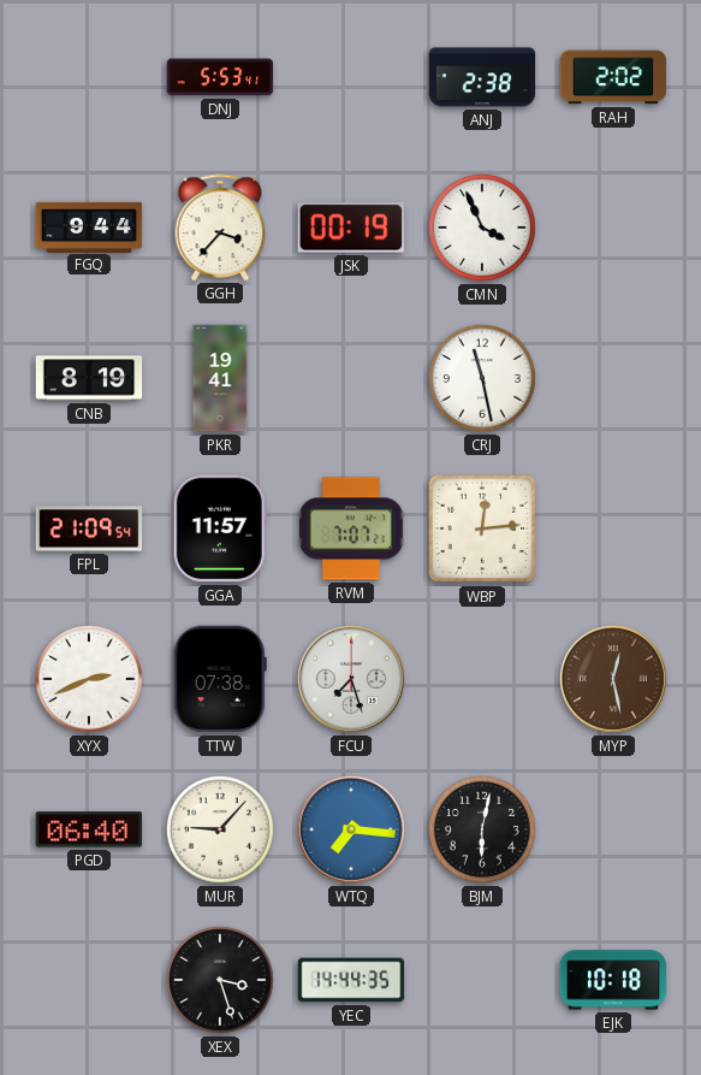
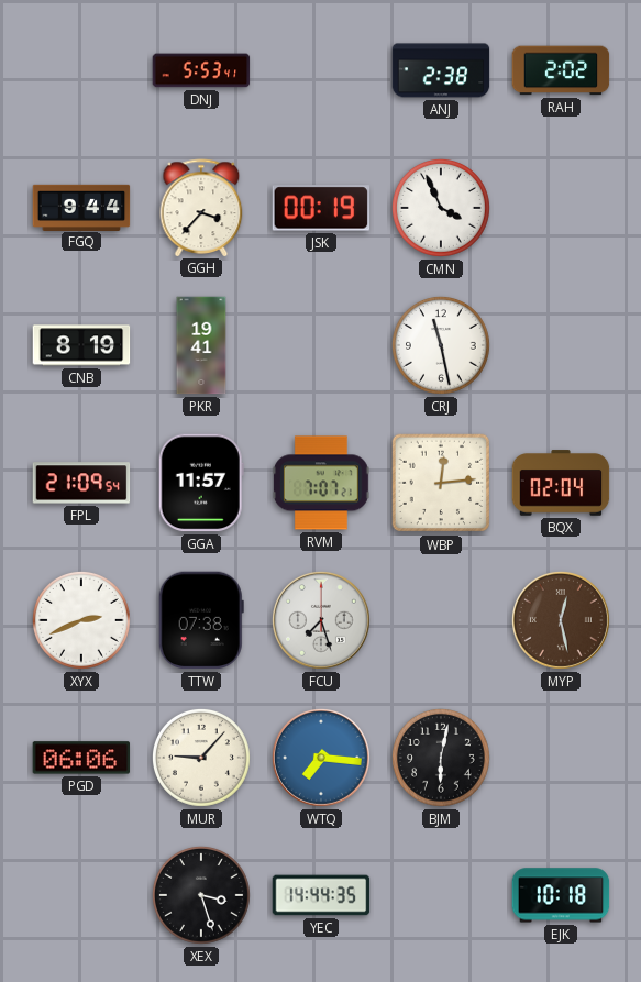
BQX: none -> 02:04
PGD: 06:40 -> 06:06
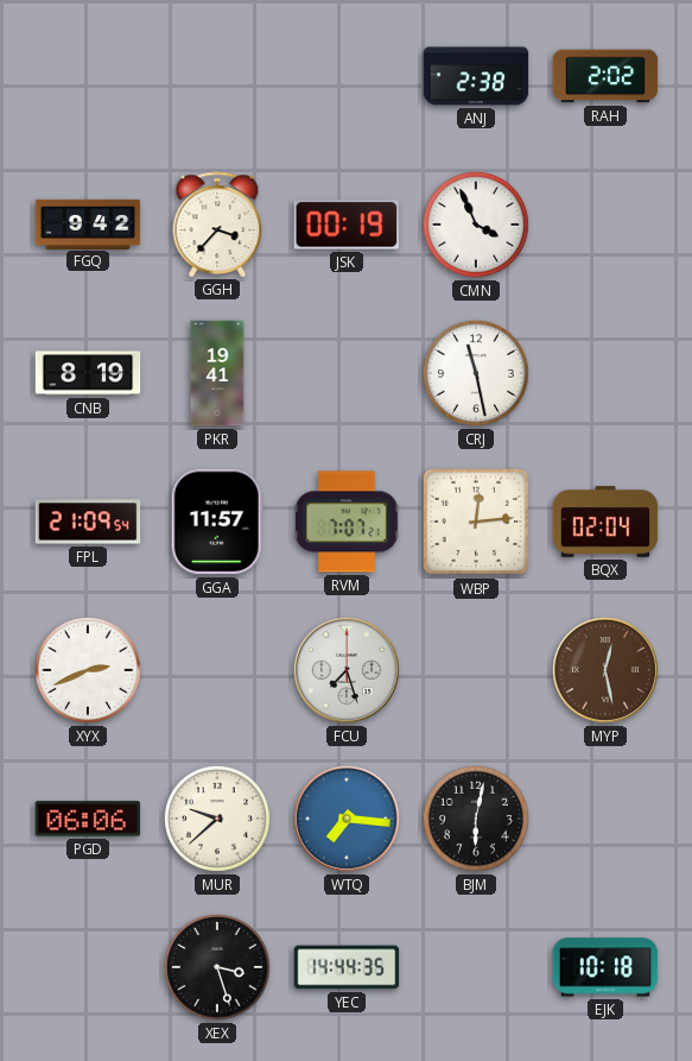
DNJ: 5:53 -> none
FGQ: 9:44 -> 9:42
TTW: 07:38 -> none
MUR: 9:07 -> 9:38
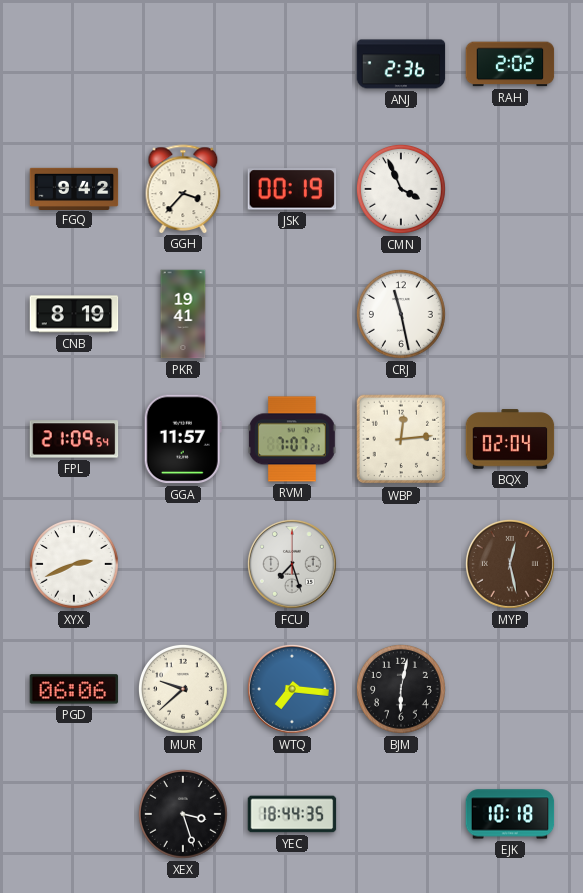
ANJ: 2:38 -> 2:36
YEC: 14:44 -> 18:44
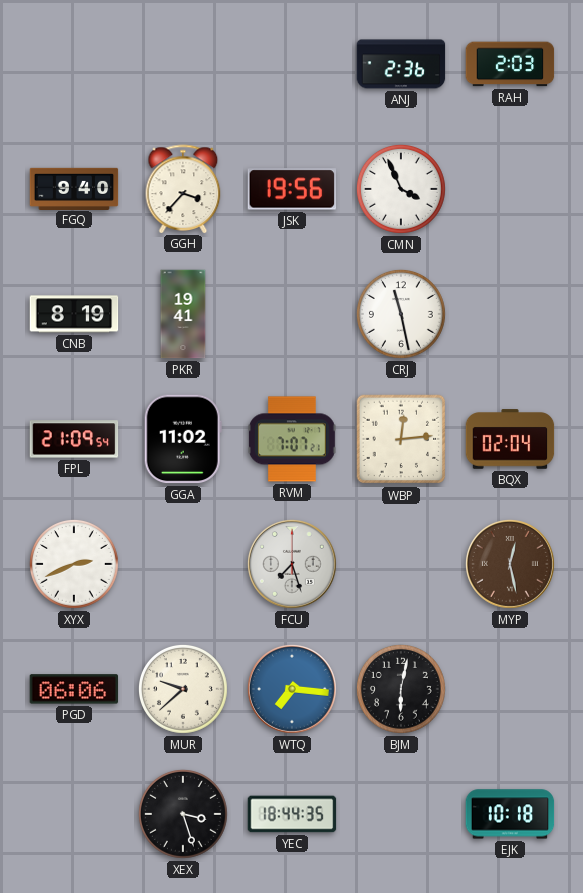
RAH: 2:02 -> 2:03
FGQ: 9:42 -> 9:40
JSK: 00:19 -> 19:56
GGA: 11:57 -> 11:02
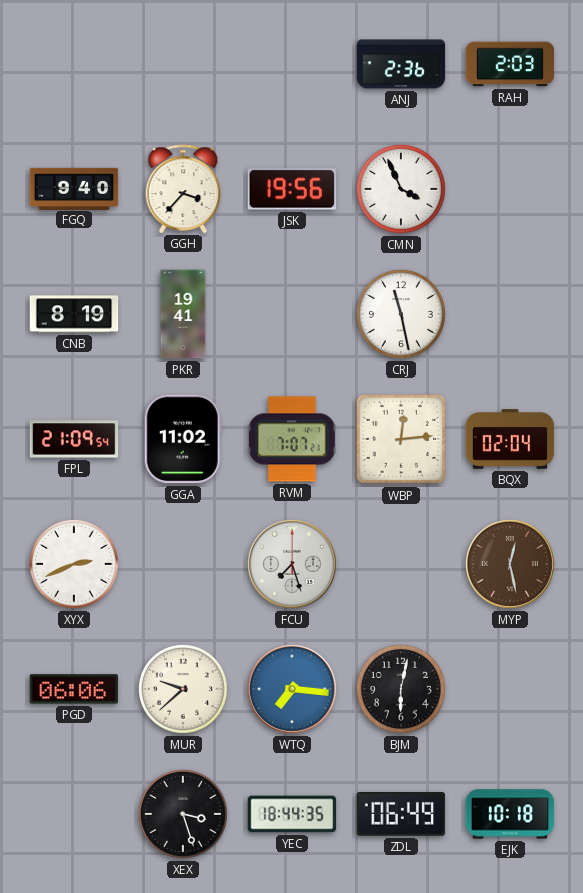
ZDL: none -> 06:49
